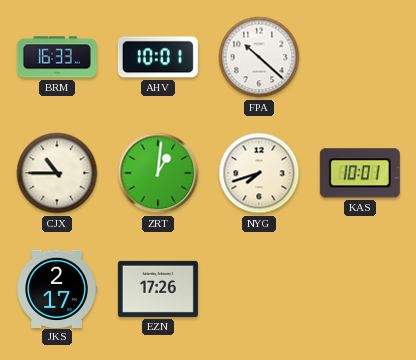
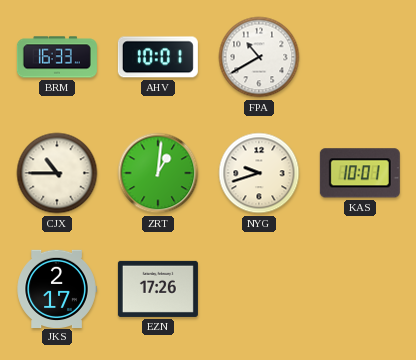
FPA: 10:22 -> 10:40
NYG: 7:42 -> 9:42
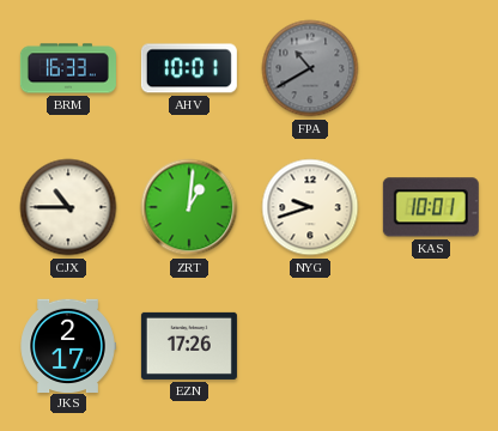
FPA dial: white -> grey
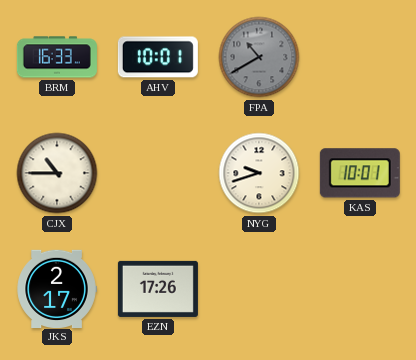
ZRT: 1:01 -> none
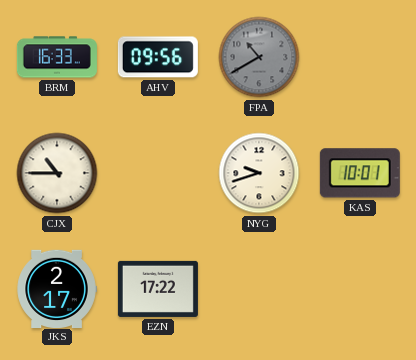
AHV: 10:01 -> 09:56
EZN: 17:26 -> 17:22
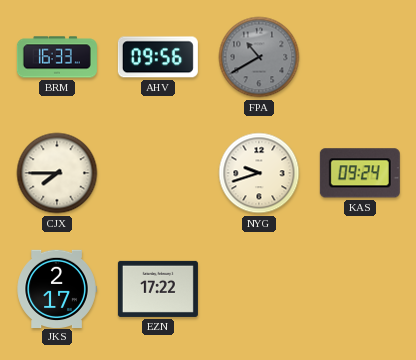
CJX: 10:45 -> 7:45
KAS: 10:01 -> 09:24
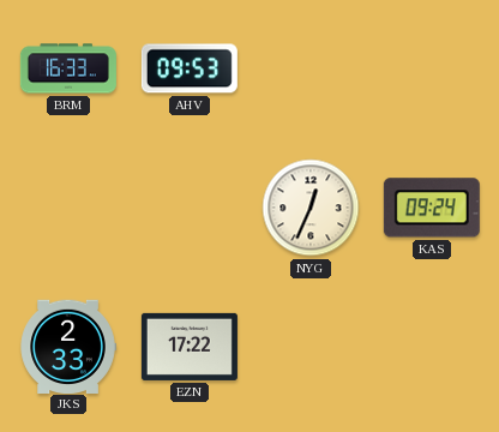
AHV: 09:56 -> 09:53
FPA: 10:40 -> none
CJX: 7:45 -> none
NYG: 9:42 -> 12:34
JKS: 2:17 -> 2:33
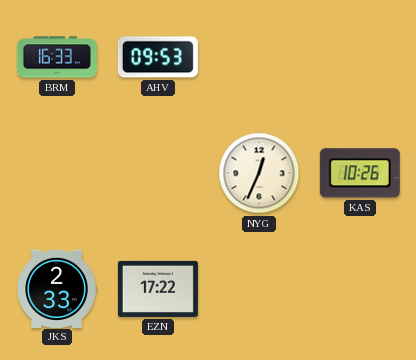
KAS: 09:24 -> 10:26
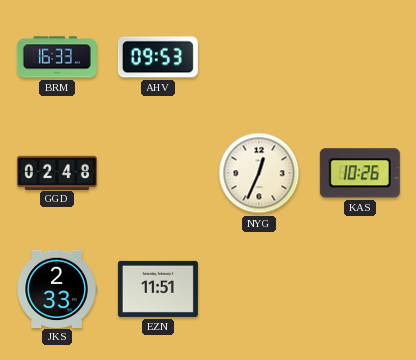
GGD: none -> 02:48
EZN: 17:22 -> 11:51
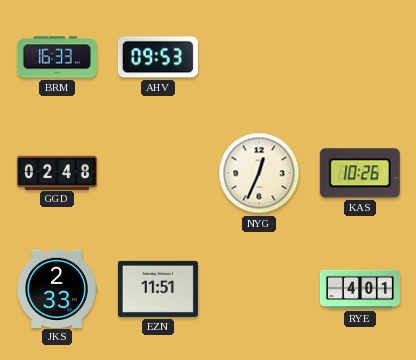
RYE: none -> 4:01
